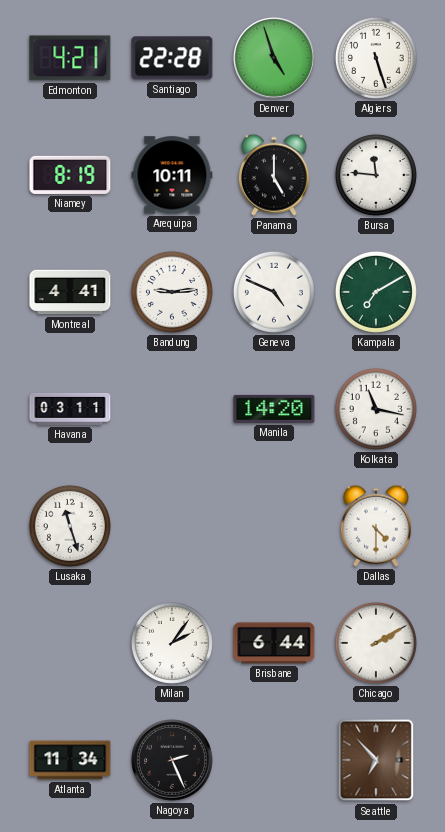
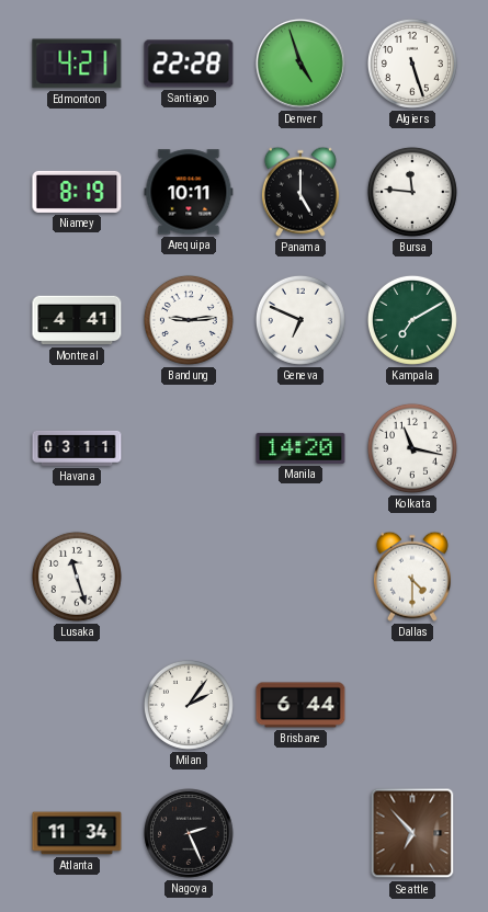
Geneva: 4:49 -> 6:49
Chicago: 2:10 -> none
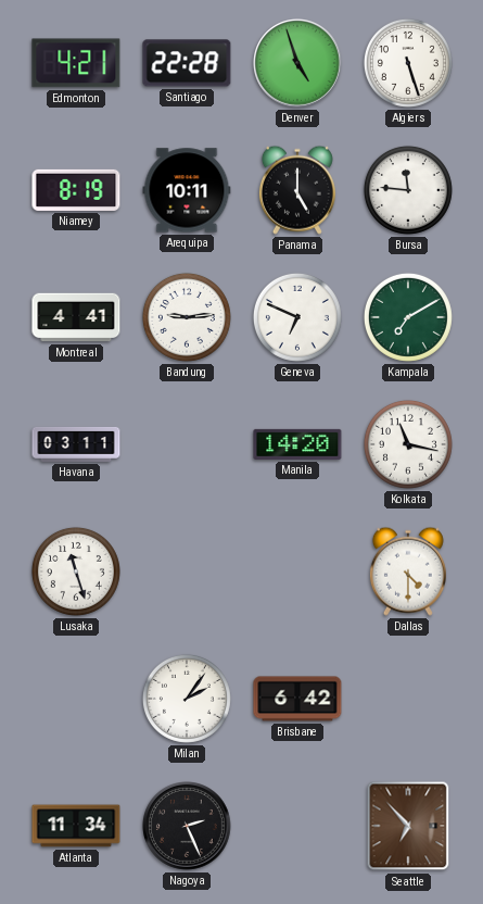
Brisbane: 6:44 -> 6:42
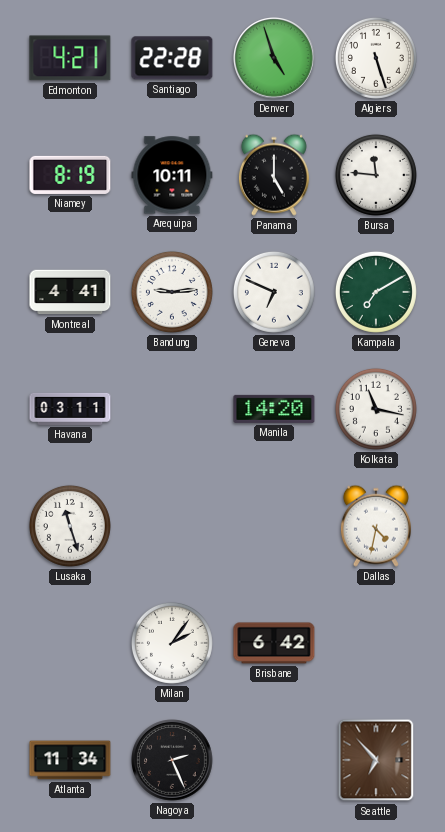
Dallas: 4:30 -> 4:32
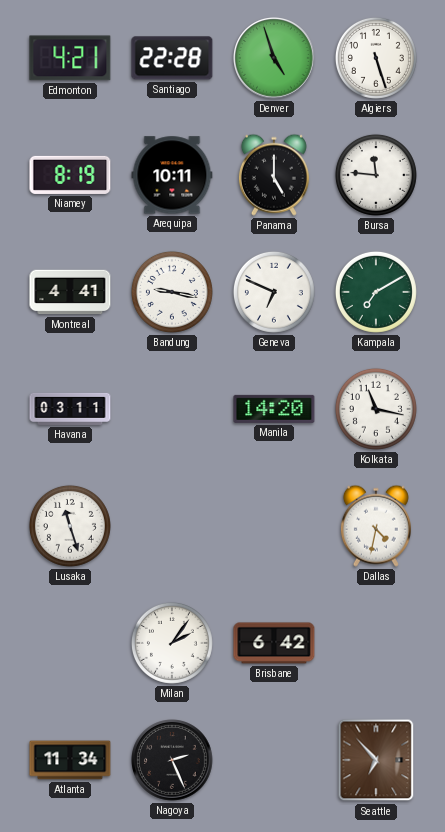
Bandung: 9:14 -> 9:17
